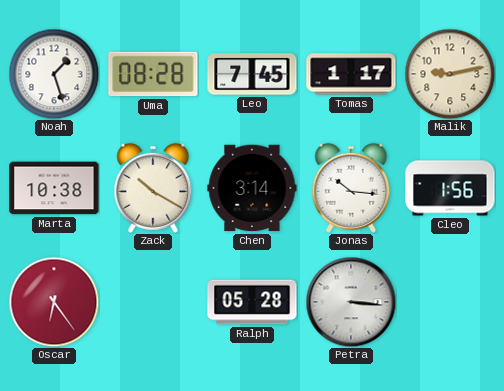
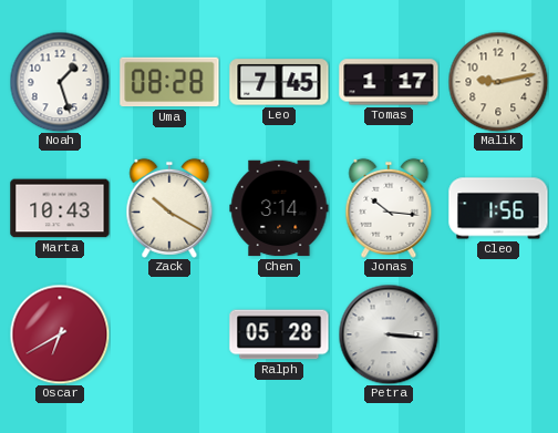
Marta: 10:38 -> 10:43
Oscar: 6:24 -> 6:40
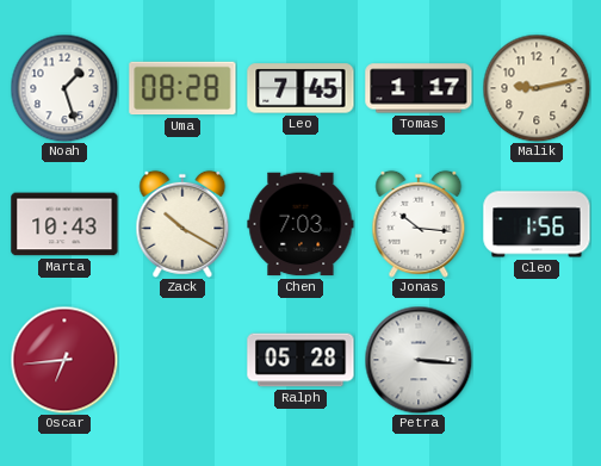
Chen: 3:14 -> 7:03
Oscar: 6:40 -> 6:44
